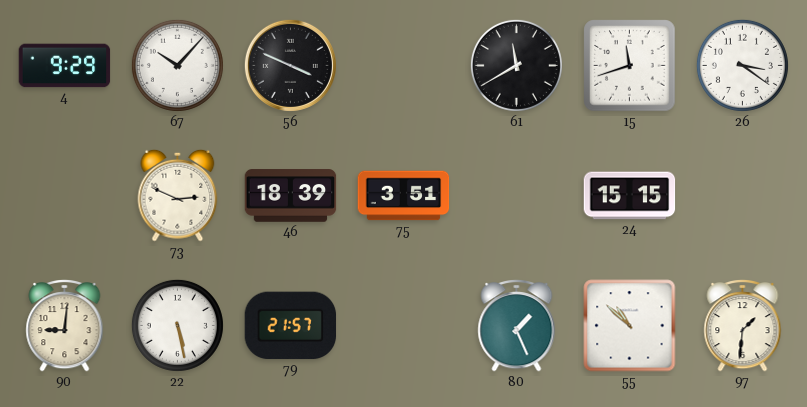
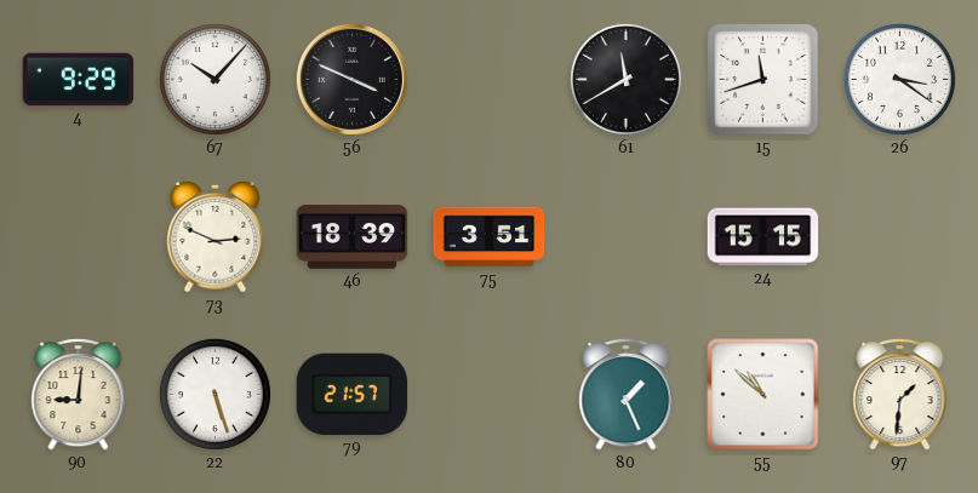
22: 5:28 -> 5:27
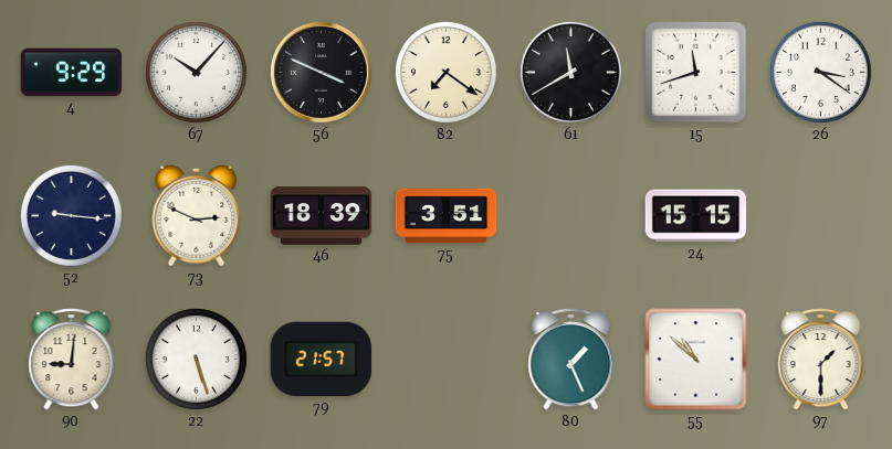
82: none -> 7:21
52: none -> 9:16
97: 1:31 -> 1:30
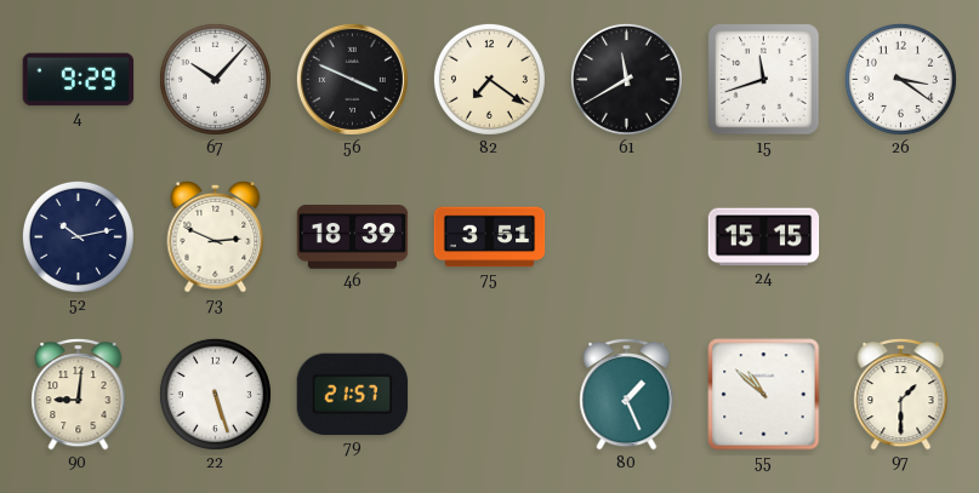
52: 9:16 -> 10:13
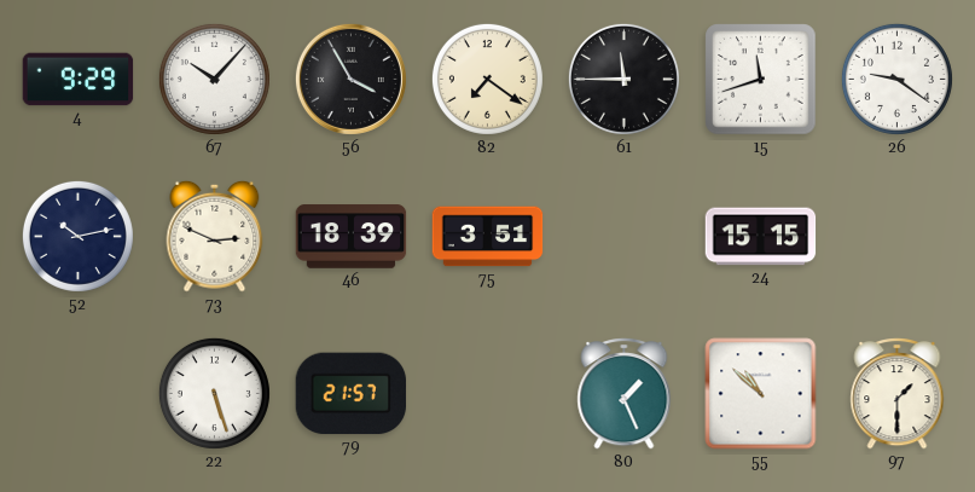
56: 3:49 -> 3:55
61: 11:40 -> 11:45
26: 3:21 -> 9:21
90: 9:01 -> none
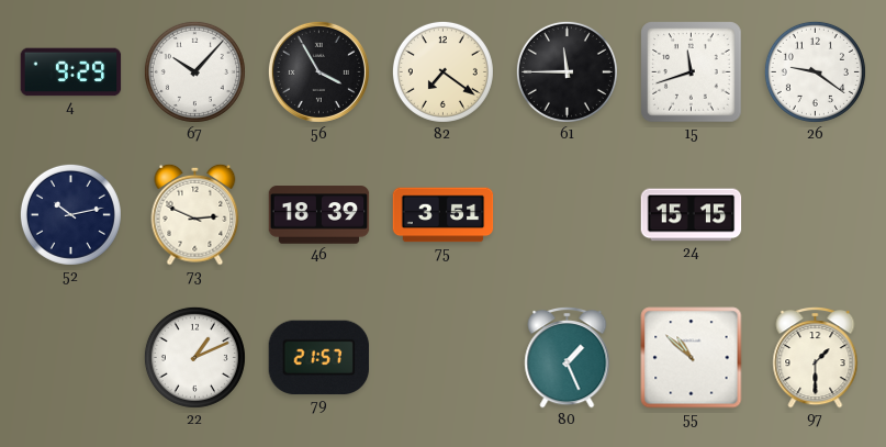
22: 5:27 -> 1:11
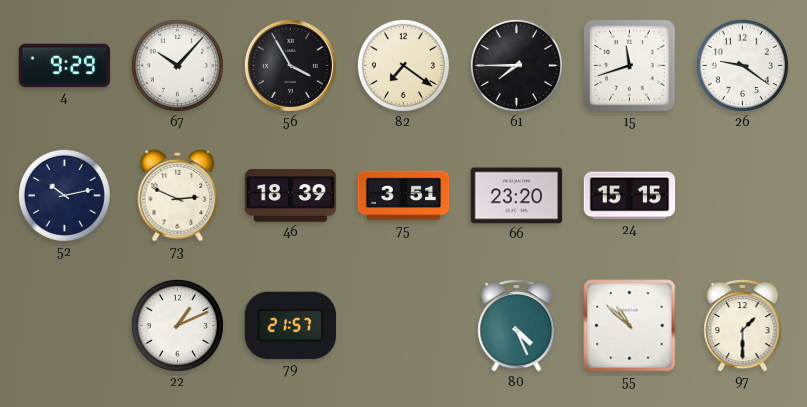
61: 11:45 -> 7:45
66: none -> 23:20
80: 1:26 -> 4:26
